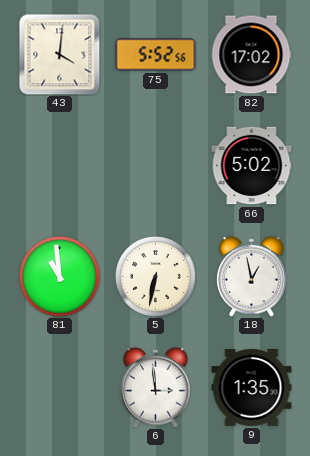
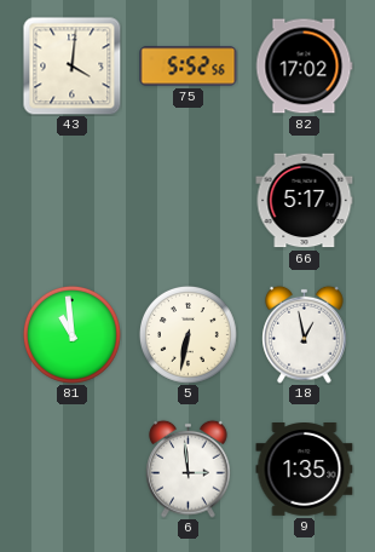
66: 5:02 -> 5:17
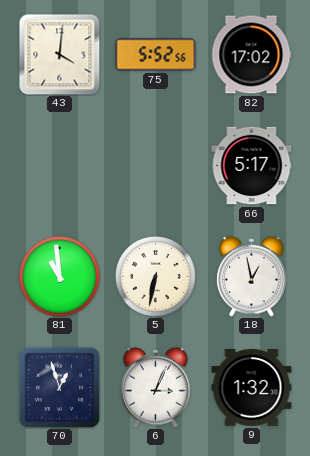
70: none -> 12:57
6: 2:59 -> 3:04
9: 1:35 -> 1:32
